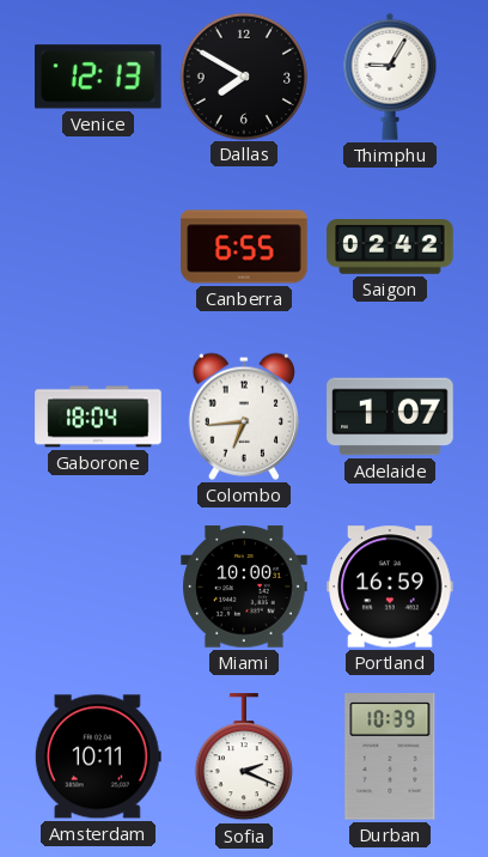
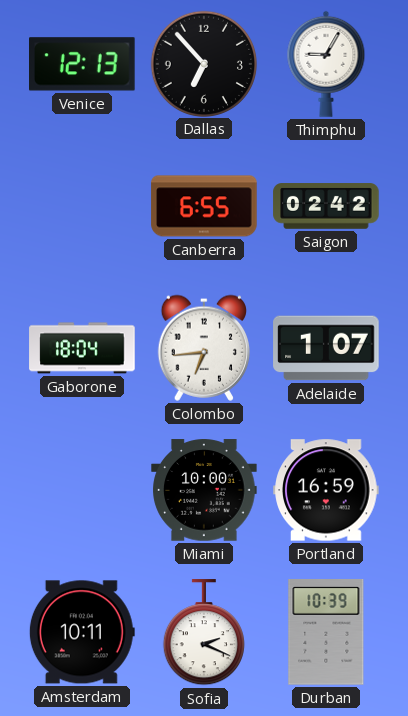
Dallas: 7:50 -> 6:53
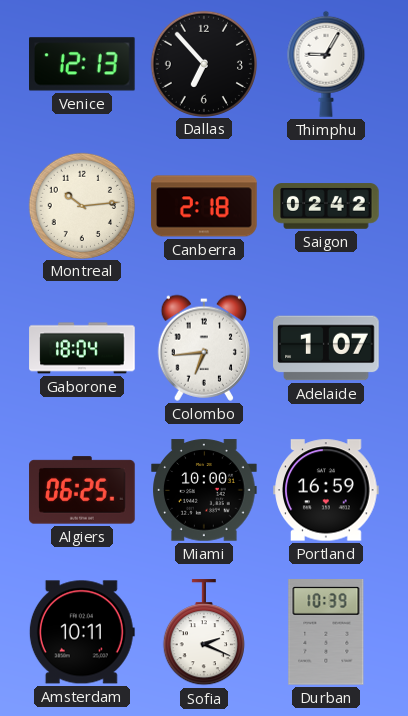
Montreal: none -> 10:14
Canberra: 6:55 -> 2:18
Algiers: none -> 06:25
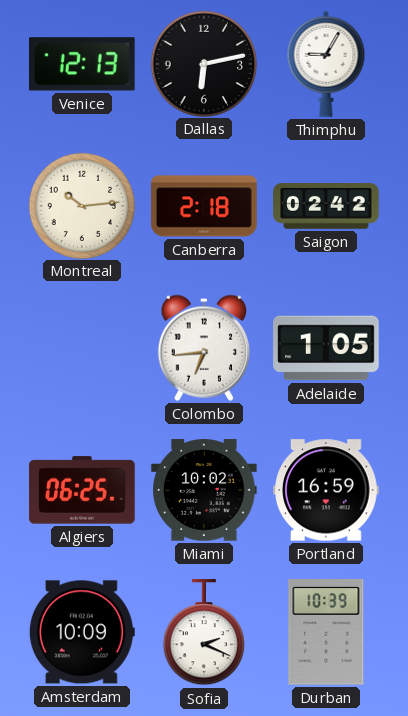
Dallas: 6:53 -> 6:13
Gaborone: 18:04 -> none
Adelaide: 1:07 -> 1:05
Miami: 10:00 -> 10:02
Amsterdam: 10:11 -> 10:09
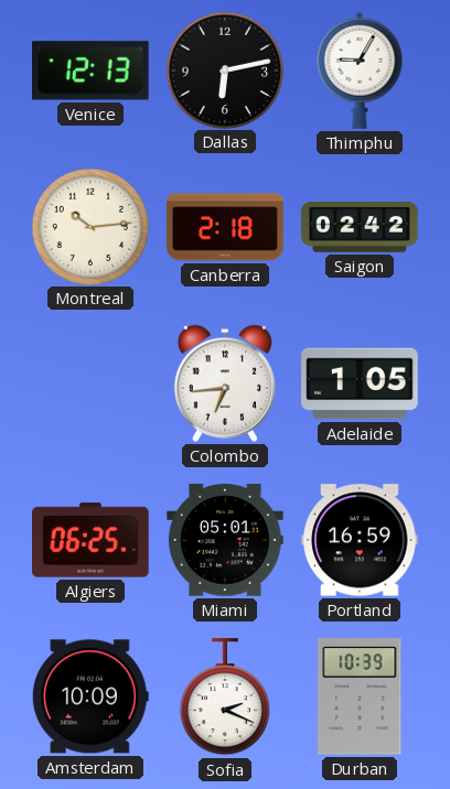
Miami: 10:02 -> 05:01
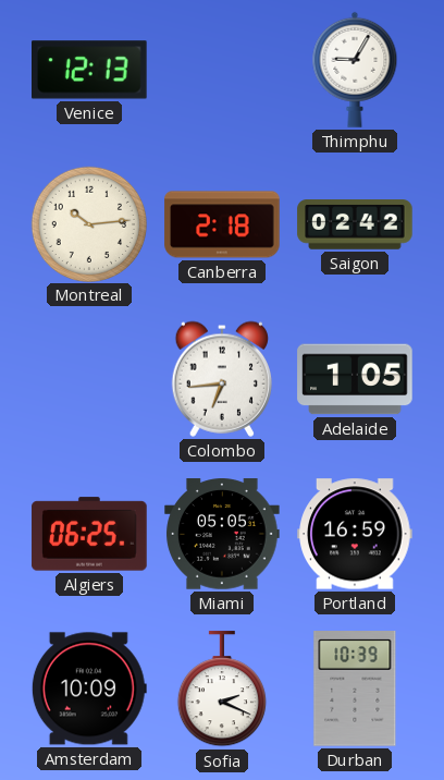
Dallas: 6:13 -> none
Miami: 05:01 -> 05:05
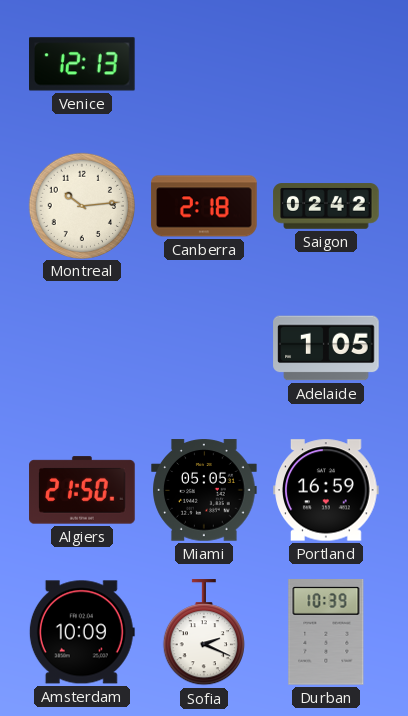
Thimphu: 9:05 -> none
Colombo: 6:44 -> none
Algiers: 06:25 -> 21:50
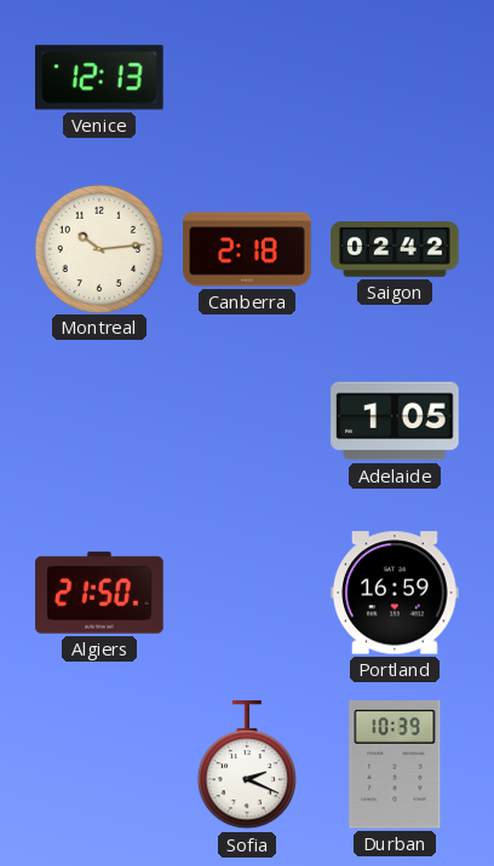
Miami: 05:05 -> none
Amsterdam: 10:09 -> none
